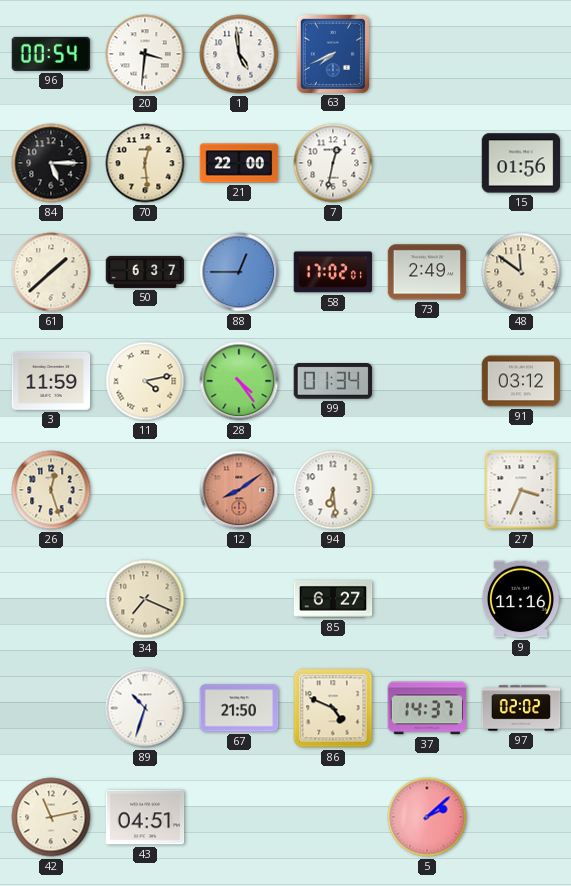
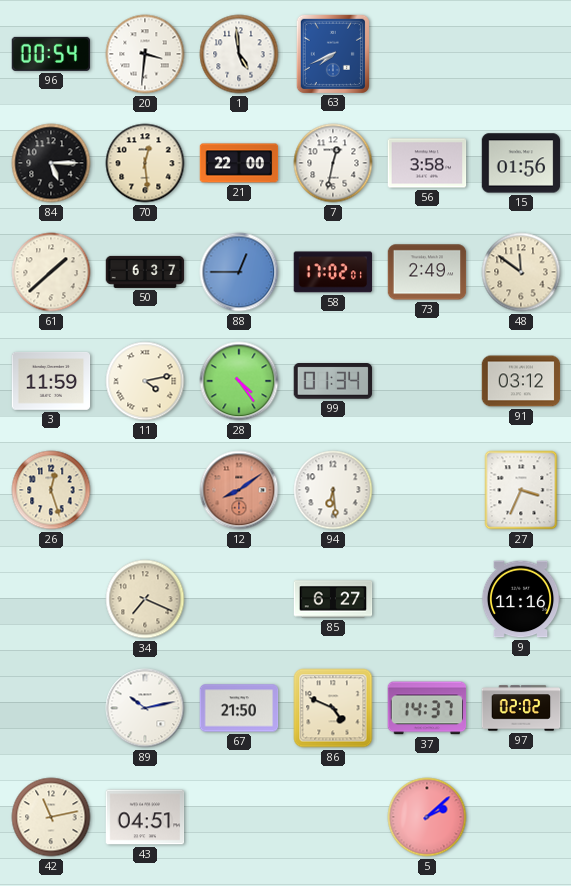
56: none -> 3:58
89: 10:33 -> 10:13
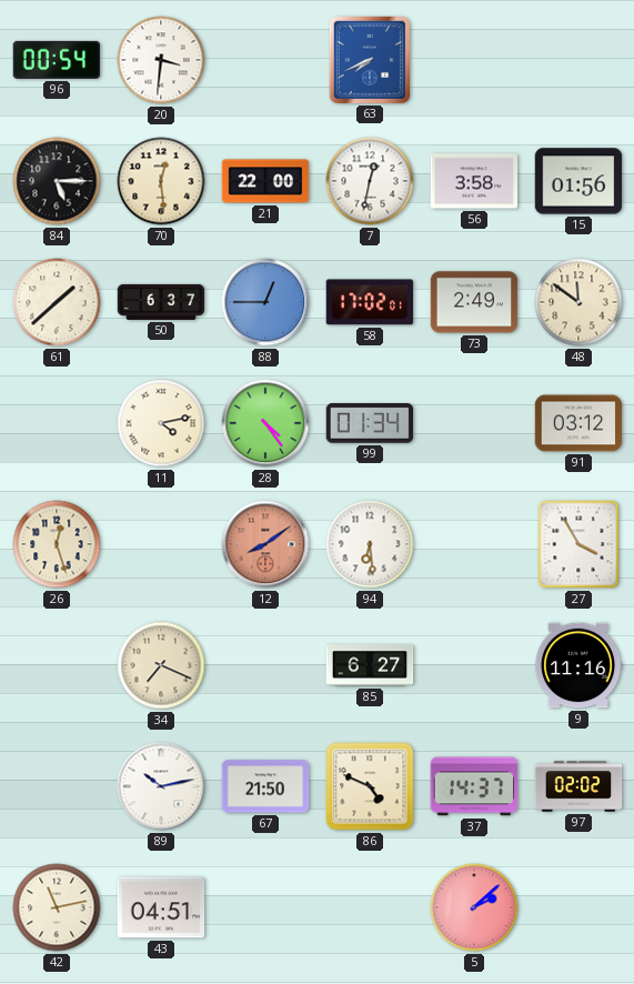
1: 4:59 -> none
3: 11:59 -> none
27: 3:34 -> 3:55
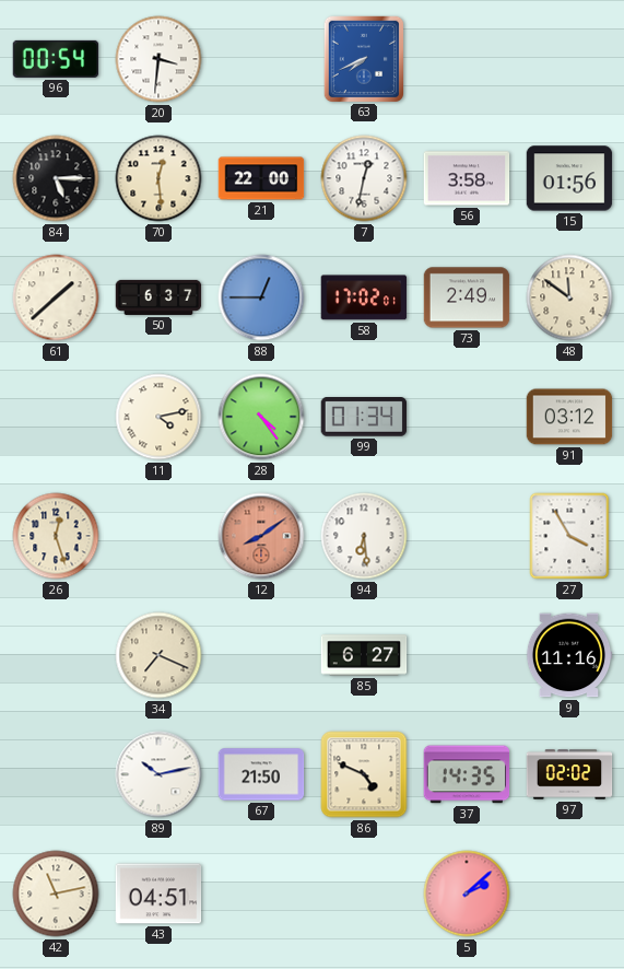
37: 14:37 -> 14:35
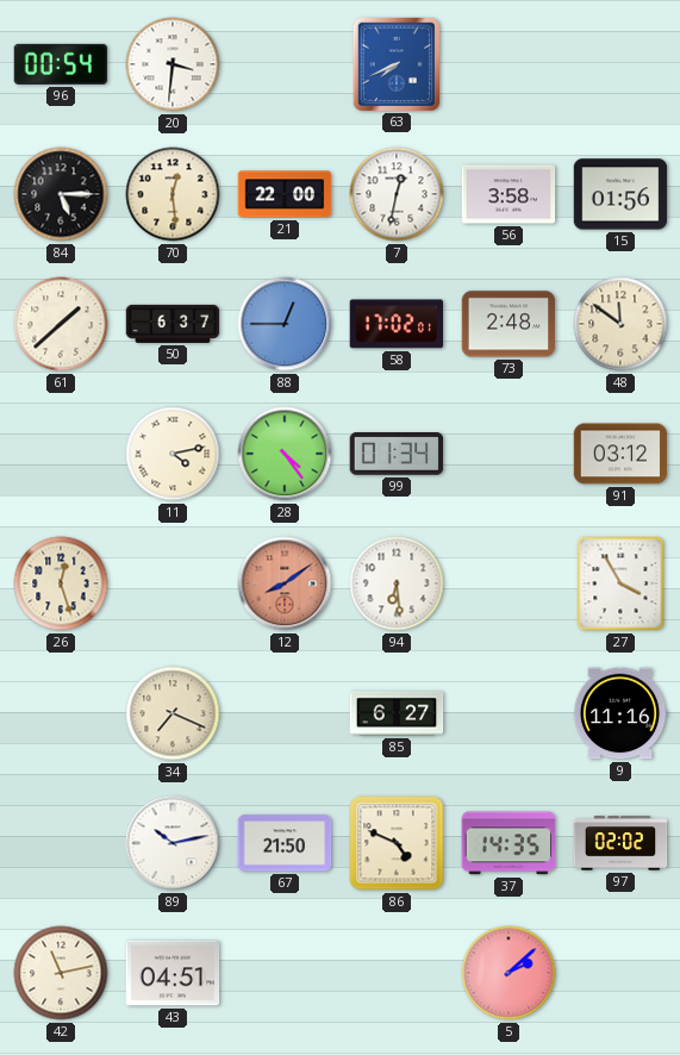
73: 2:49 -> 2:48
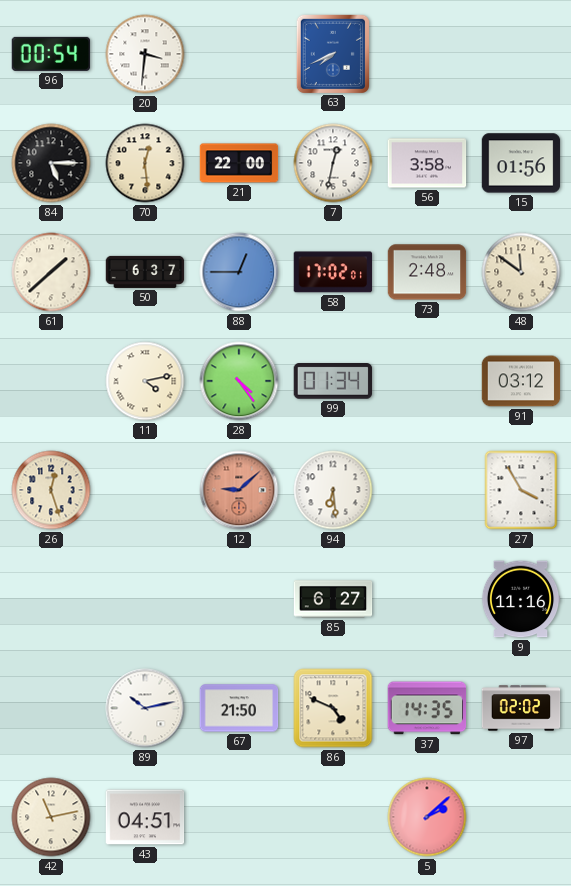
12: 8:09 -> 9:08
34: 7:19 -> none
